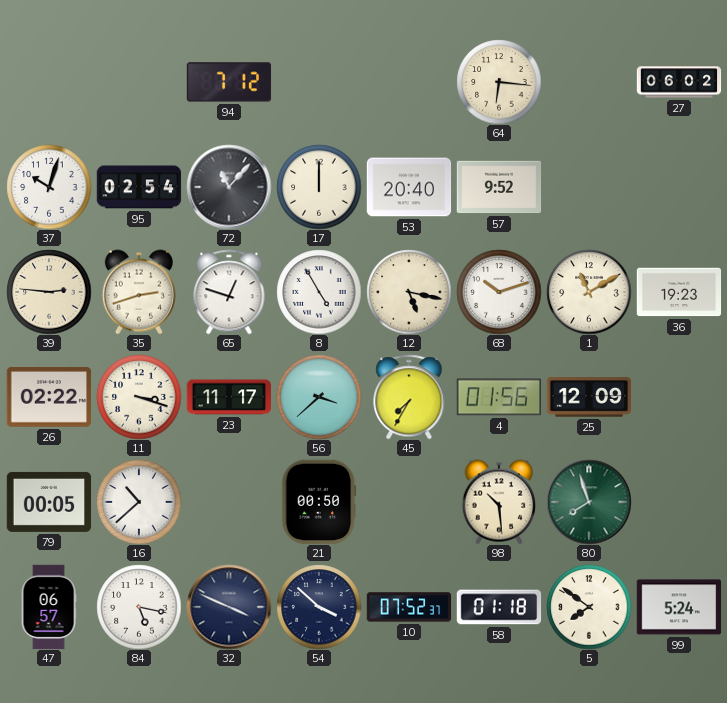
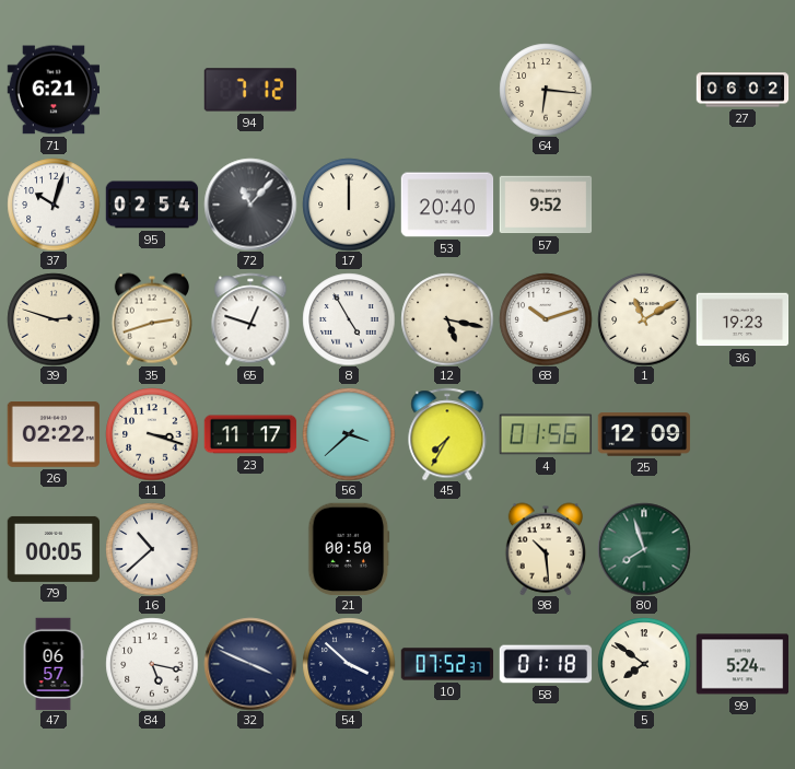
71: none -> 6:21
39: 2:46 -> 2:48
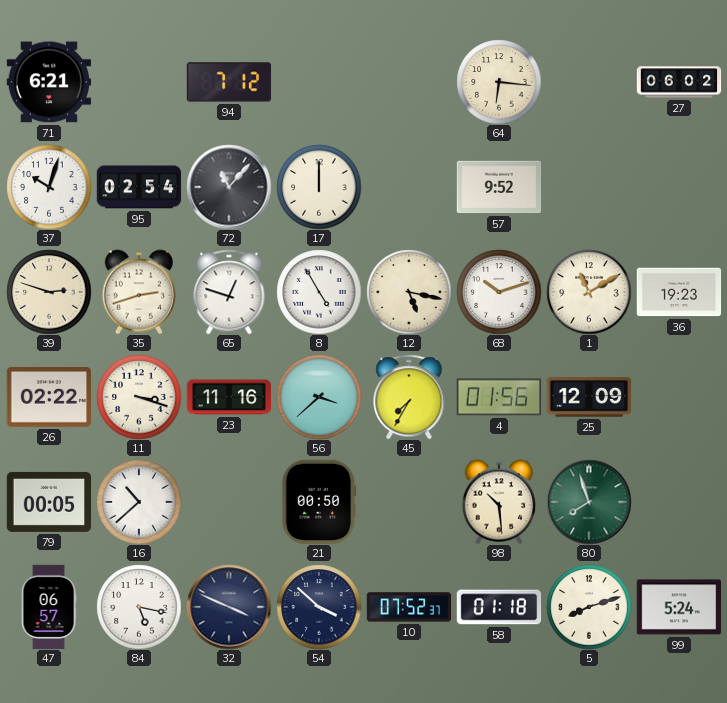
53: 20:40 -> none
23: 11:17 -> 11:16
5: 7:51 -> 8:12
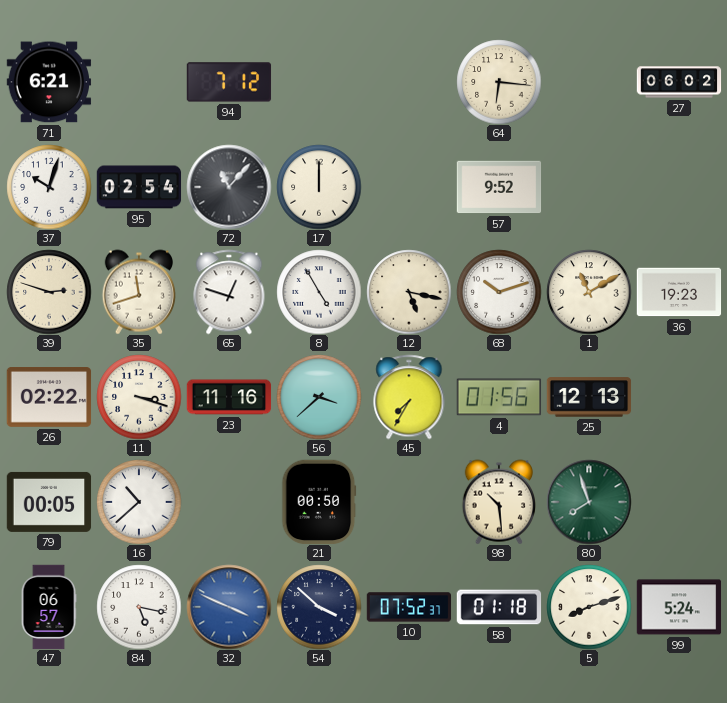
35: 2:42 -> 11:42
25: 12:09 -> 12:13
32 dial: navy -> blue
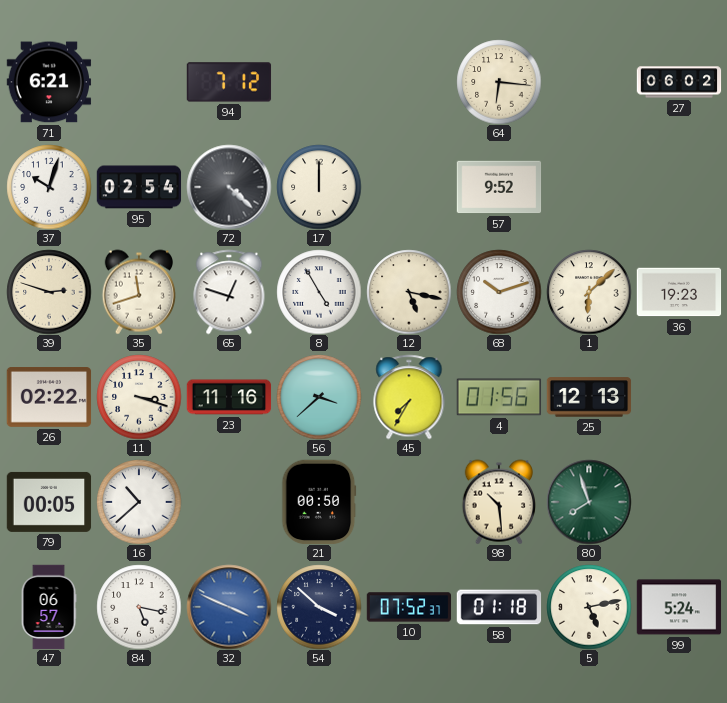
72: 11:07 -> 4:22
1: 11:10 -> 6:08
5: 8:12 -> 5:13
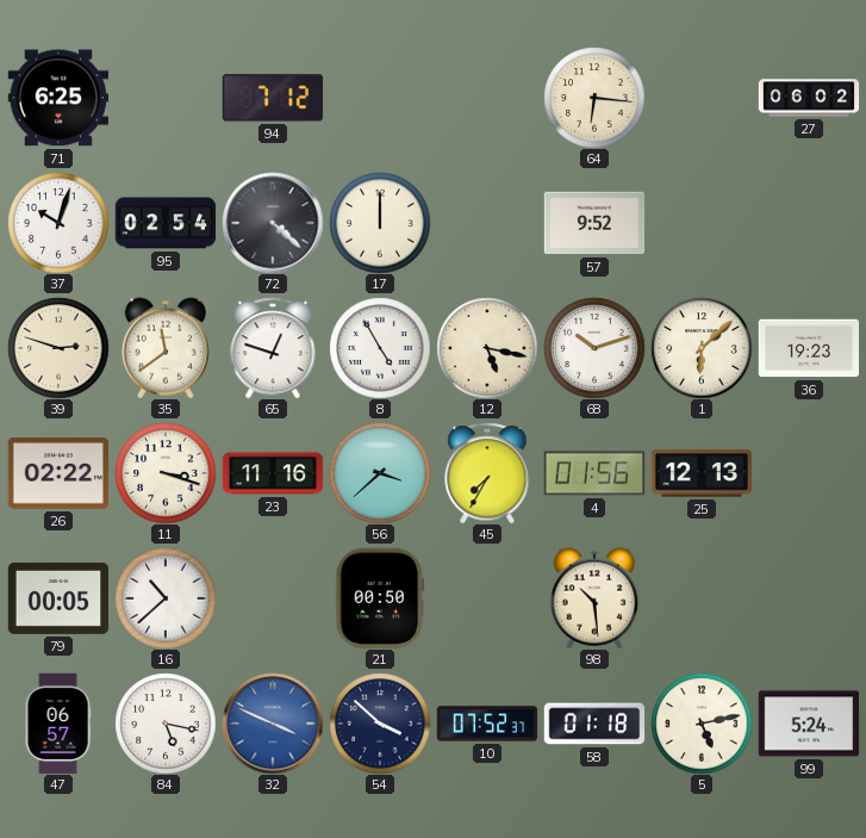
71: 6:21 -> 6:25
35: 11:42 -> 11:39
80: 7:57 -> none
